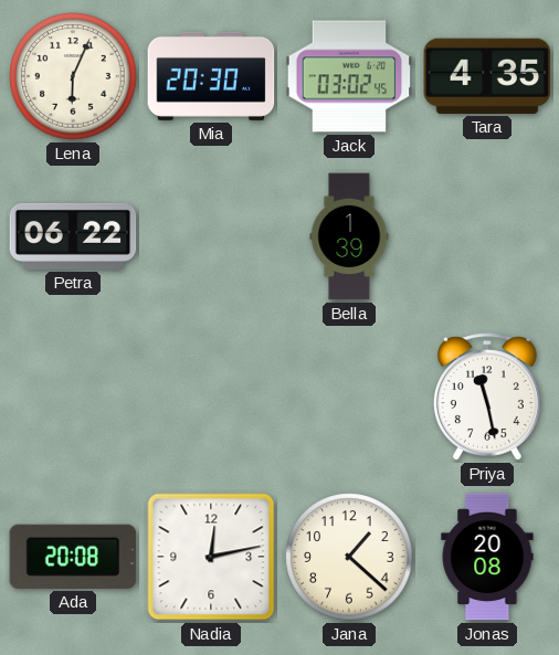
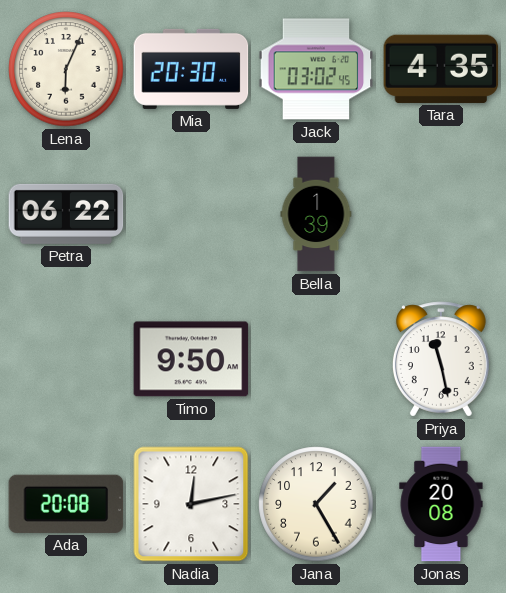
Timo: none -> 9:50
Jana: 1:22 -> 1:25
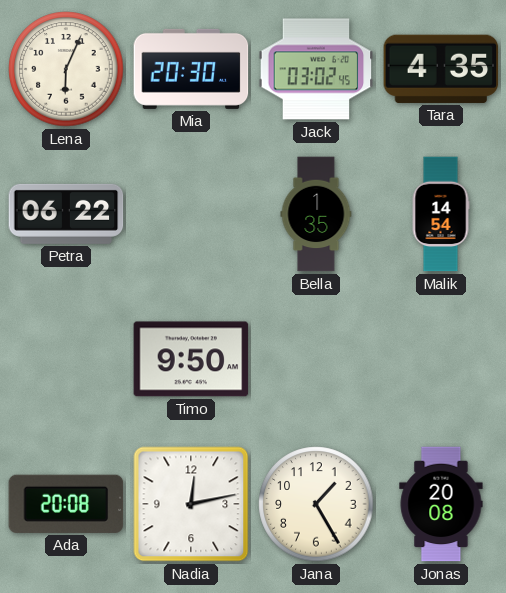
Bella: 1:39 -> 1:35
Malik: none -> 14:54
Priya: 11:28 -> none
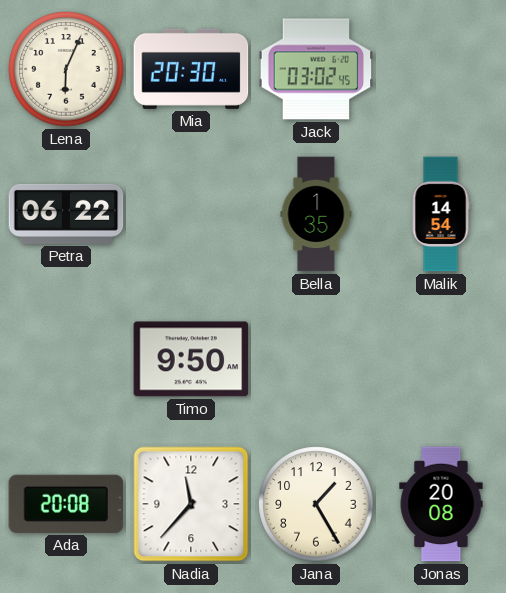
Tara: 4:35 -> none
Nadia: 12:13 -> 11:37
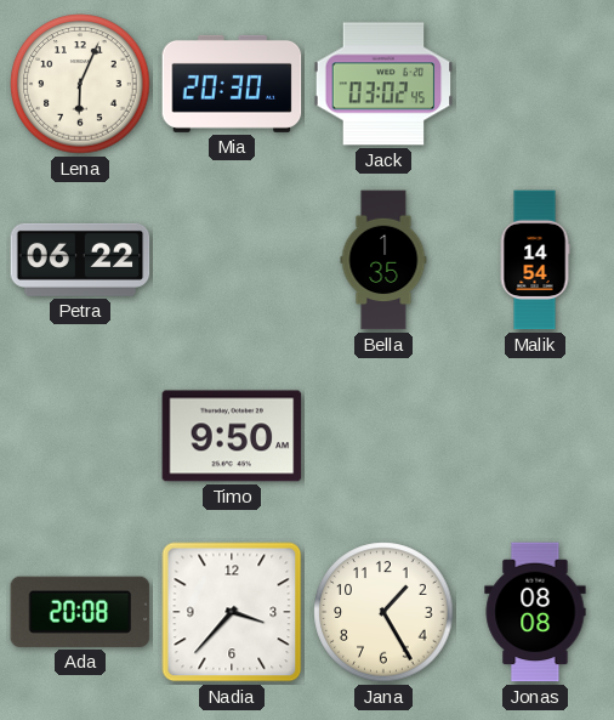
Nadia: 11:37 -> 3:37
Jonas: 20:08 -> 08:08
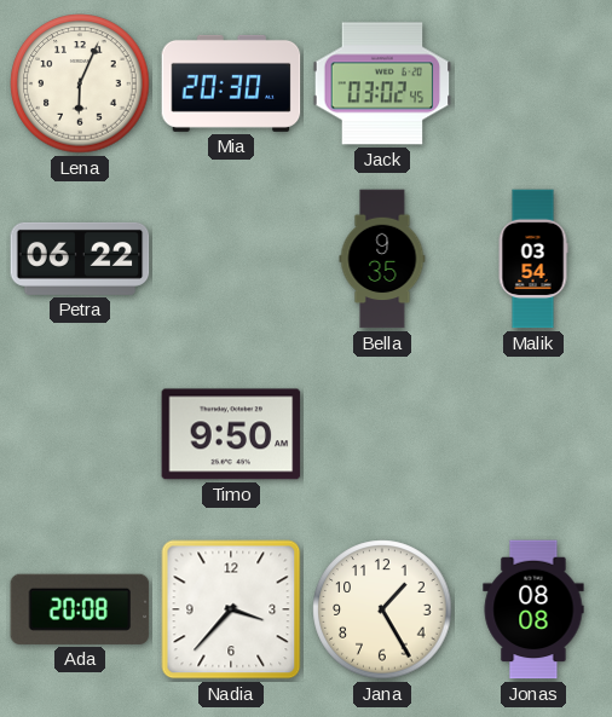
Bella: 1:35 -> 9:35
Malik: 14:54 -> 03:54
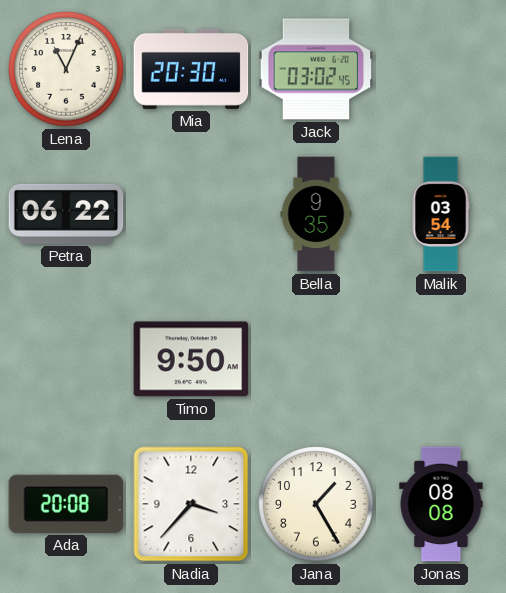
Lena: 6:04 -> 11:04
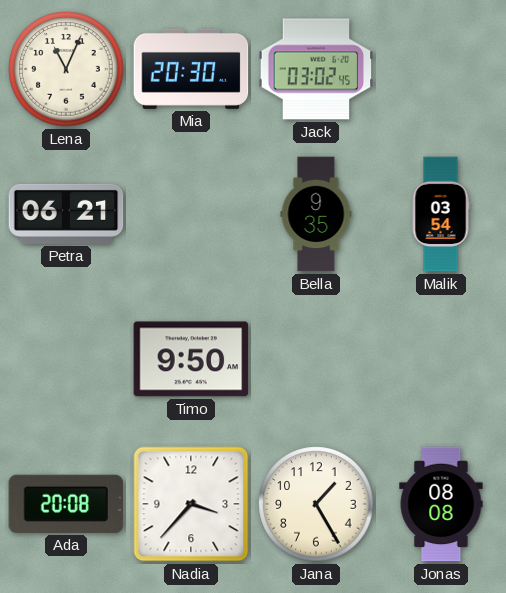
Petra: 06:22 -> 06:21
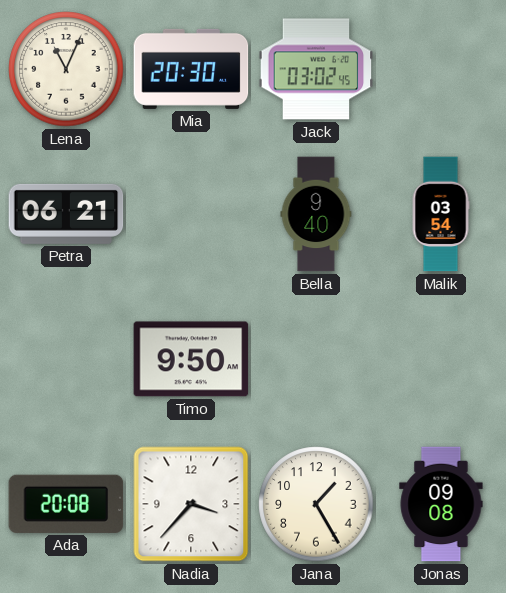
Bella: 9:35 -> 9:40
Jonas: 08:08 -> 09:08
